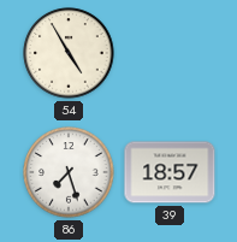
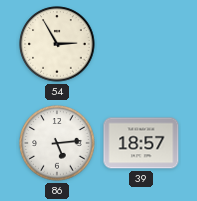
54: 4:55 -> 2:55
86: 7:27 -> 5:14
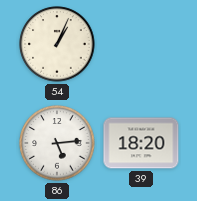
54: 2:55 -> 1:04
39: 18:57 -> 18:20
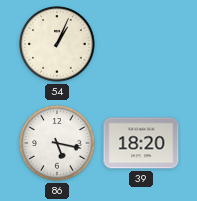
86: 5:14 -> 5:17
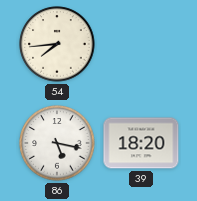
54: 1:04 -> 7:44
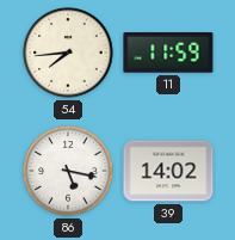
11: none -> 11:59
39: 18:20 -> 14:02
